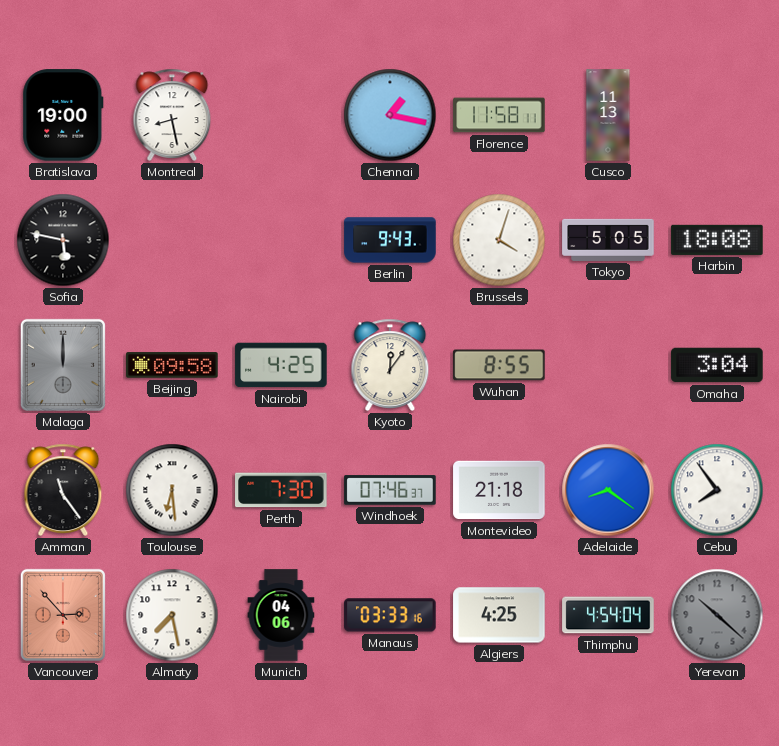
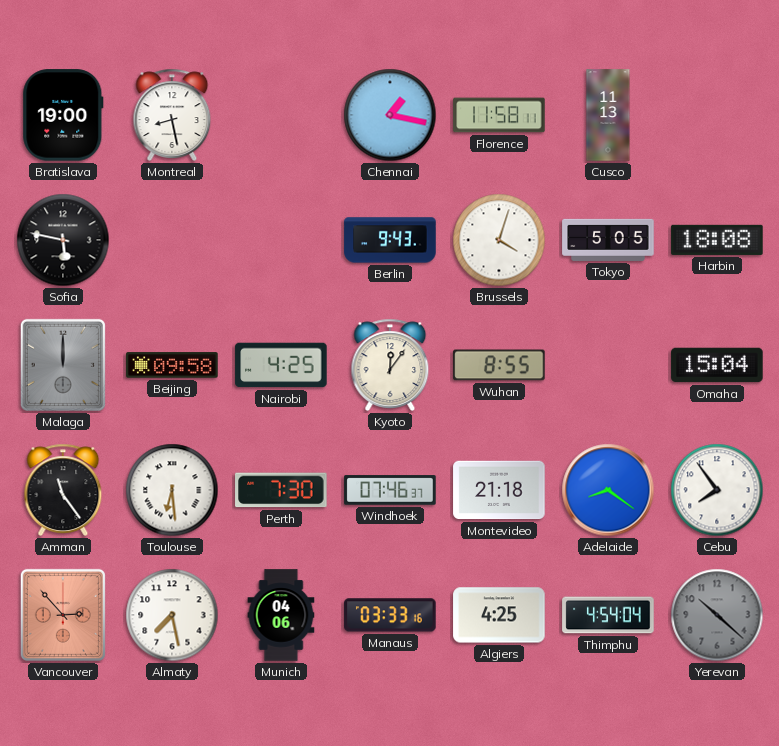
Omaha: 3:04 -> 15:04
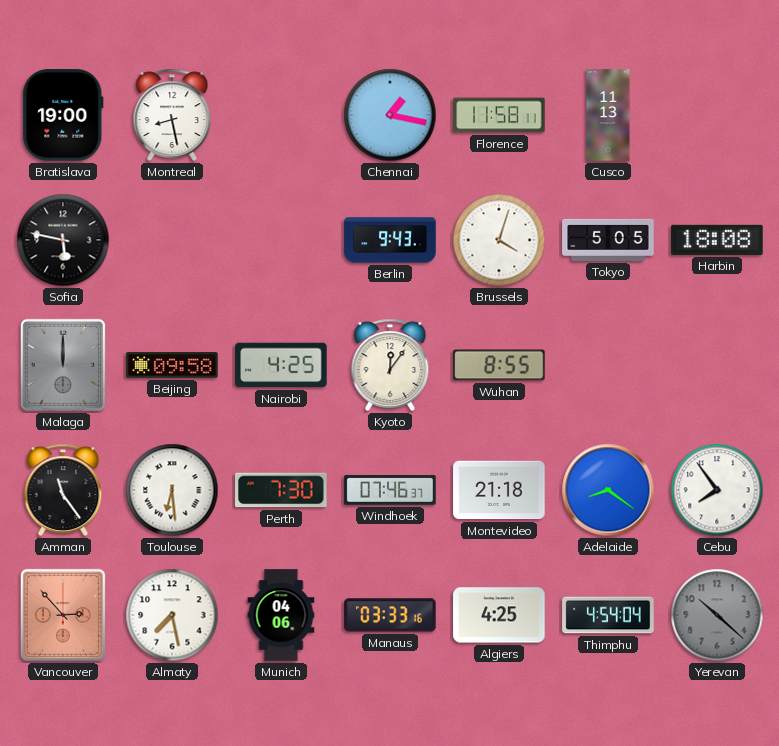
Omaha: 15:04 -> none
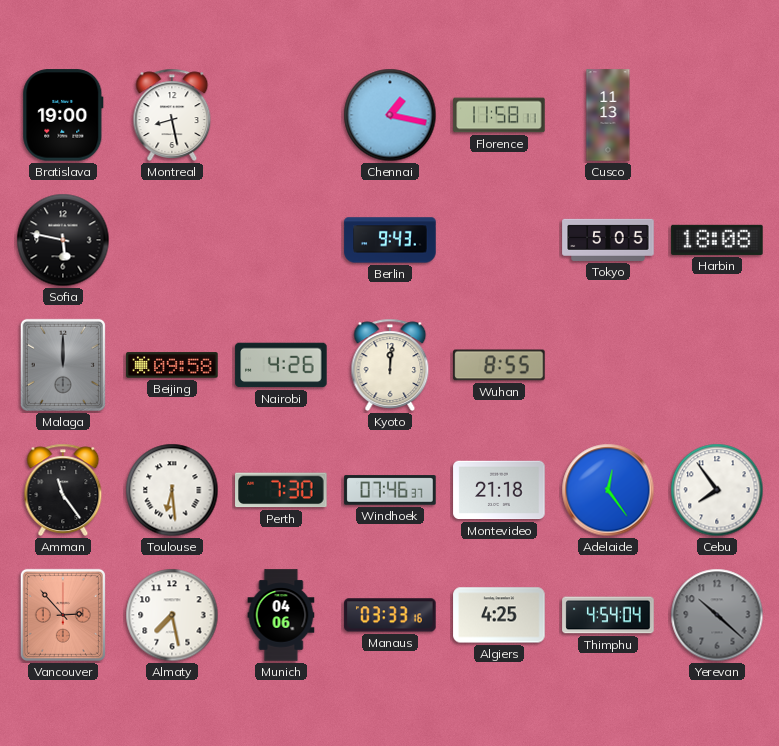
Brussels: 4:03 -> none
Nairobi: 4:25 -> 4:26
Kyoto: 12:06 -> 12:01
Adelaide: 8:21 -> 12:24
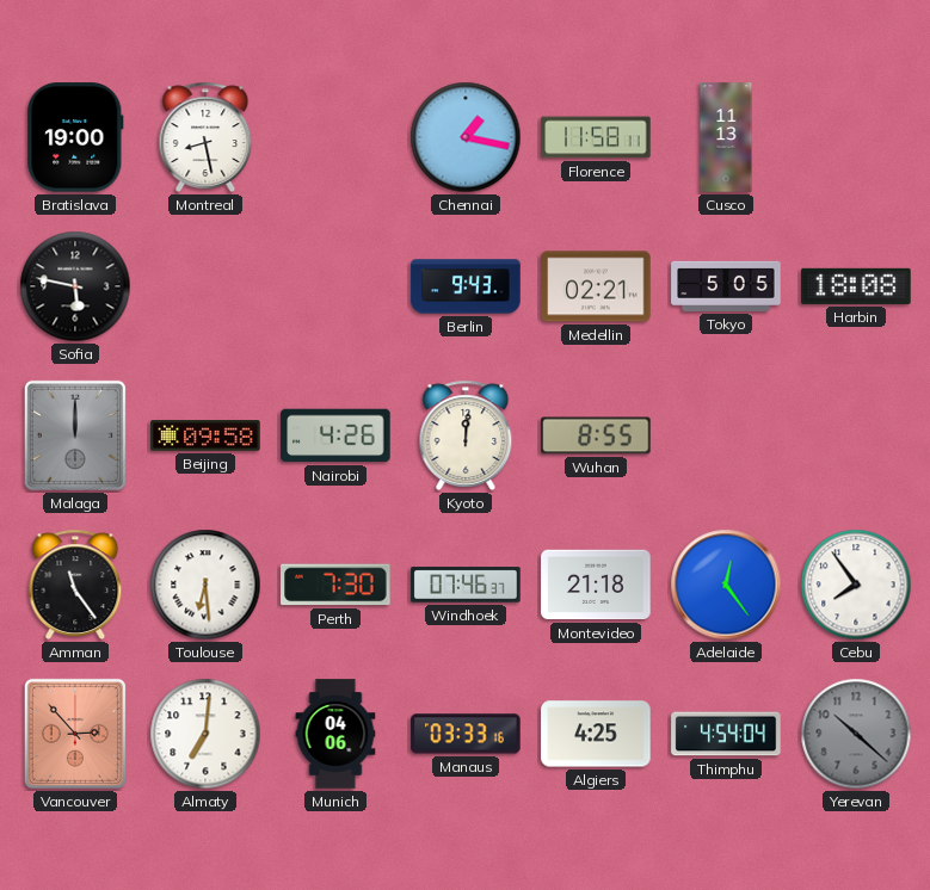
Medellin: none -> 02:21
Almaty: 7:28 -> 7:01
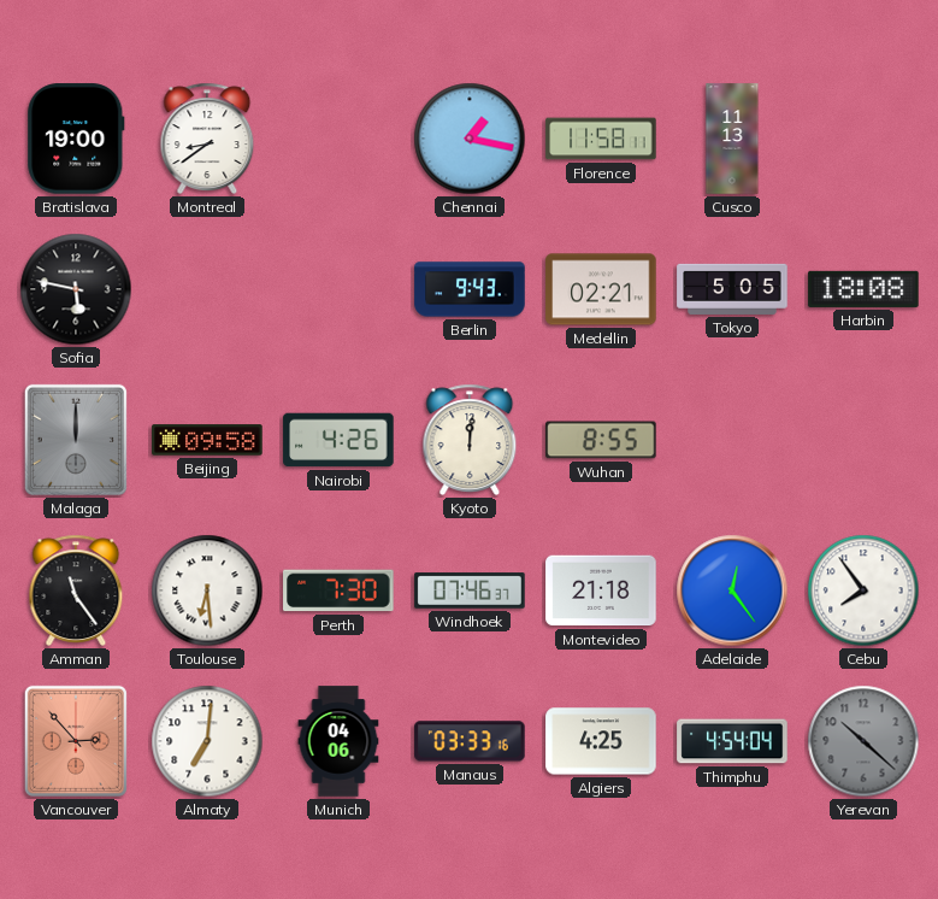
Montreal: 8:28 -> 8:39
